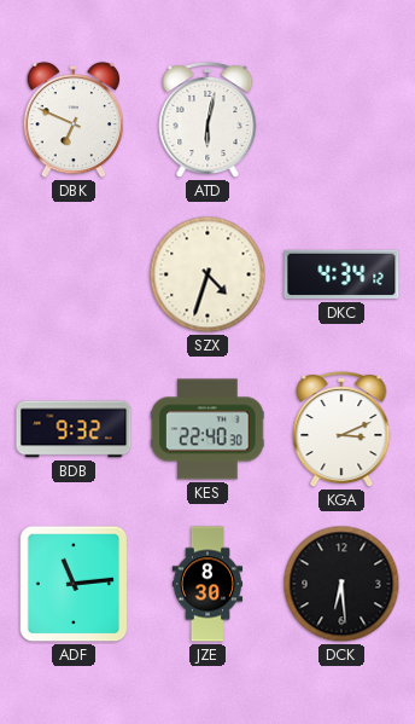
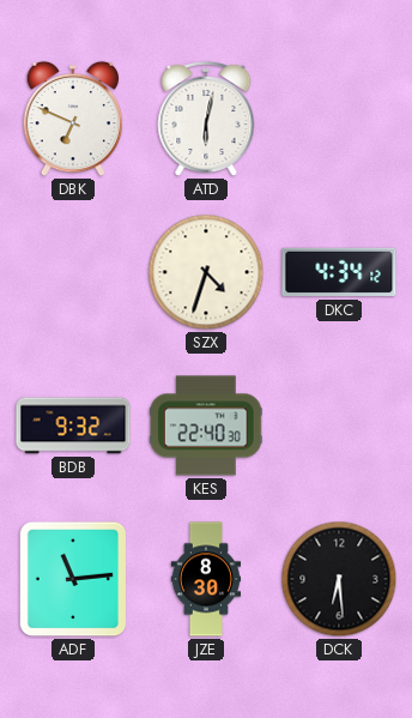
KGA: 3:11 -> none
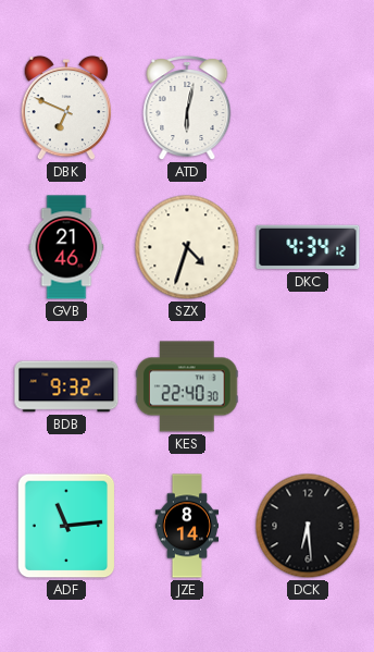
GVB: none -> 21:46
JZE: 8:30 -> 8:14
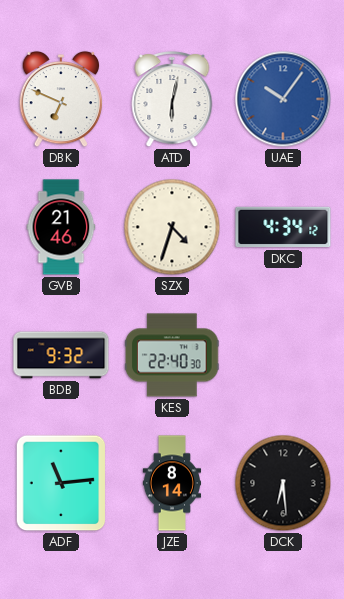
UAE: none -> 10:06
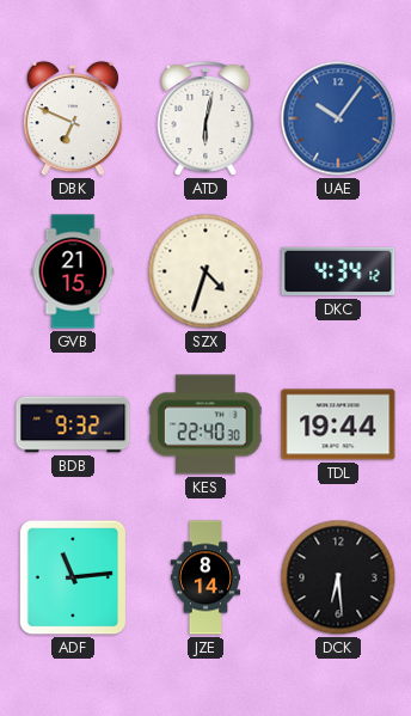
GVB: 21:46 -> 21:15
TDL: none -> 19:44
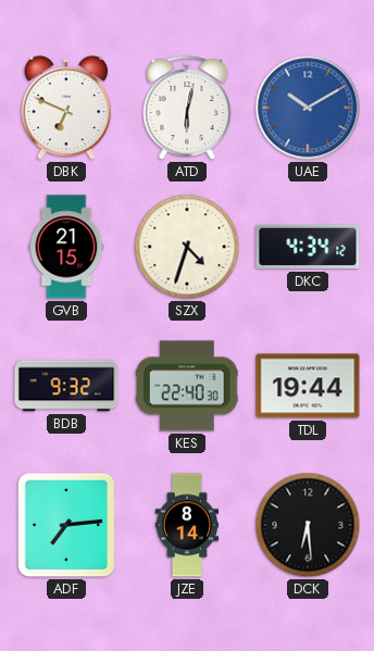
UAE: 10:06 -> 10:10
ADF: 11:14 -> 7:14
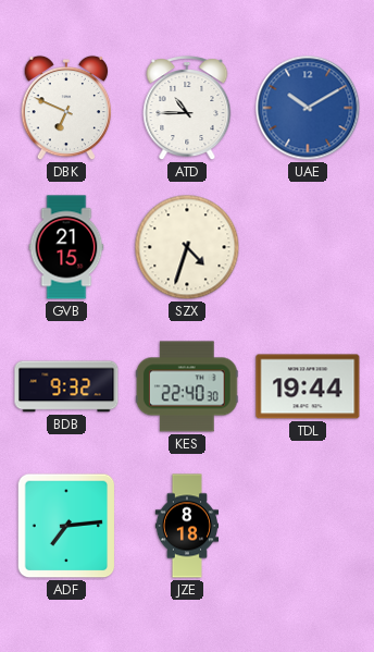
ATD: 6:02 -> 10:45
DKC: 4:34 -> none
JZE: 8:14 -> 8:18
DCK: 6:29 -> none
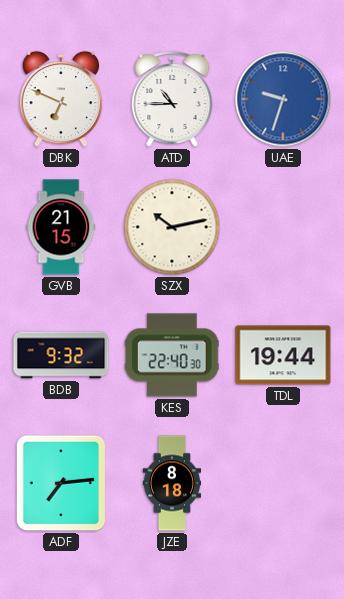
UAE: 10:10 -> 9:33
SZX: 4:33 -> 10:13
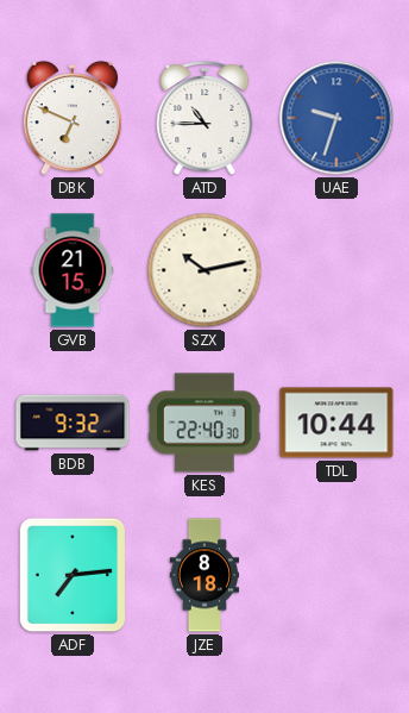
TDL: 19:44 -> 10:44
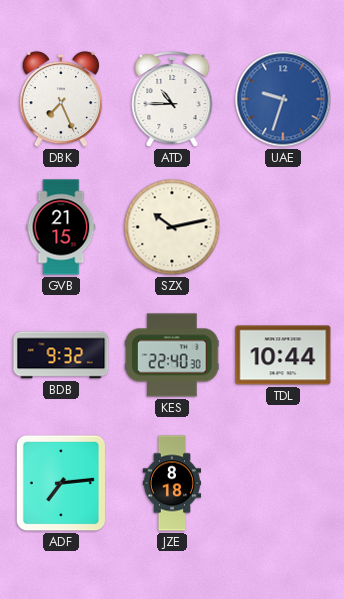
DBK: 6:49 -> 7:26
